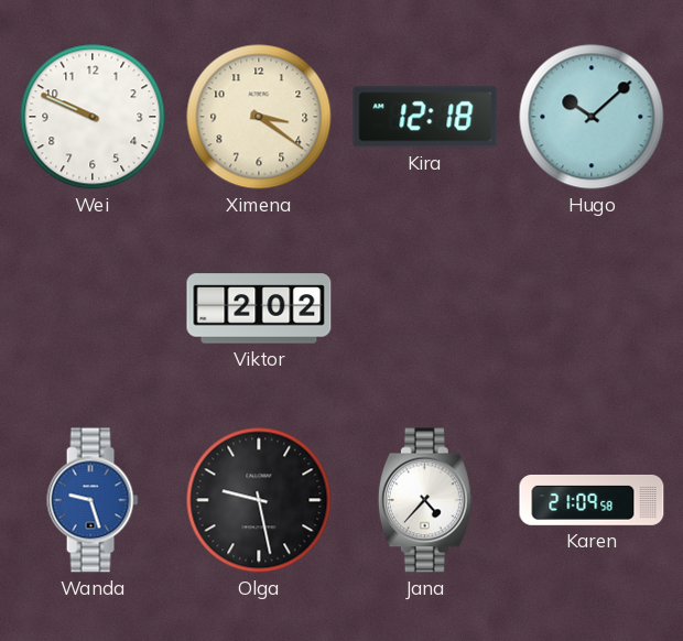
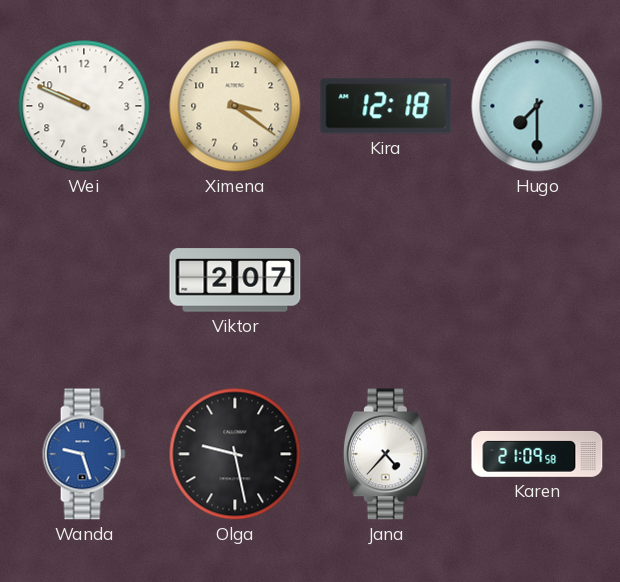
Hugo: 10:08 -> 7:30
Viktor: 2:02 -> 2:07
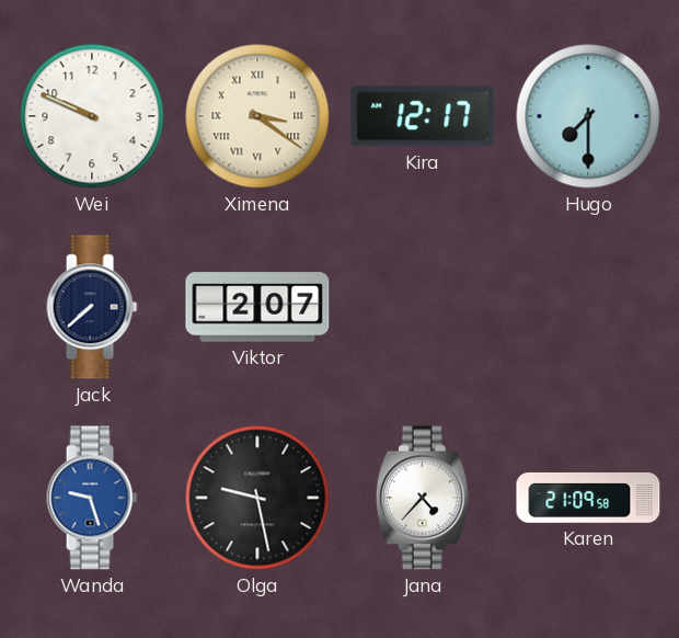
Ximena numerals: Arabic -> Roman
Kira: 12:18 -> 12:17
Jack: none -> 7:38
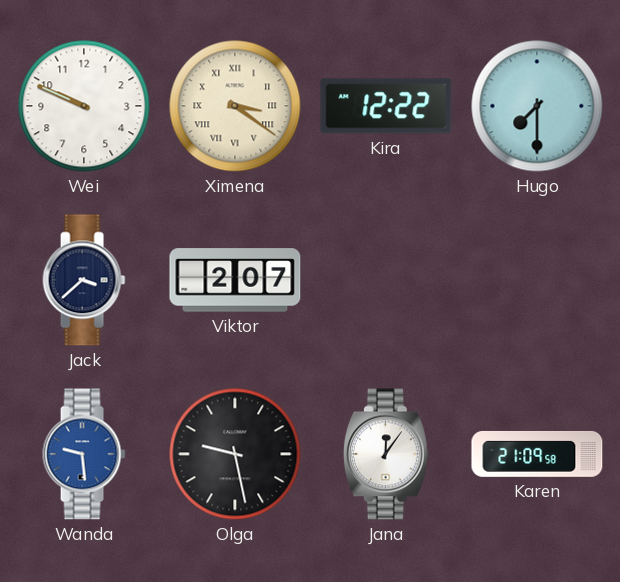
Kira: 12:17 -> 12:22
Jack: 7:38 -> 3:38
Wanda: 9:27 -> 9:29
Jana: 4:37 -> 12:06
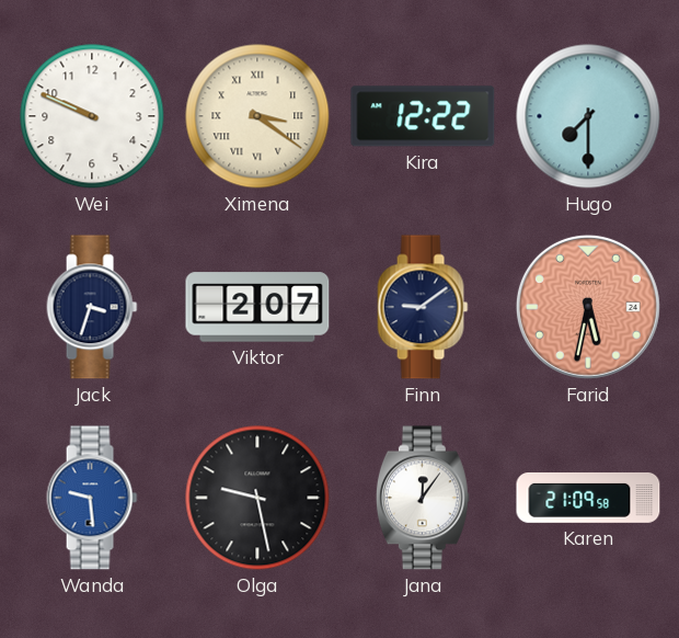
Jack: 3:38 -> 3:33
Finn: none -> 9:09
Farid: none -> 5:32
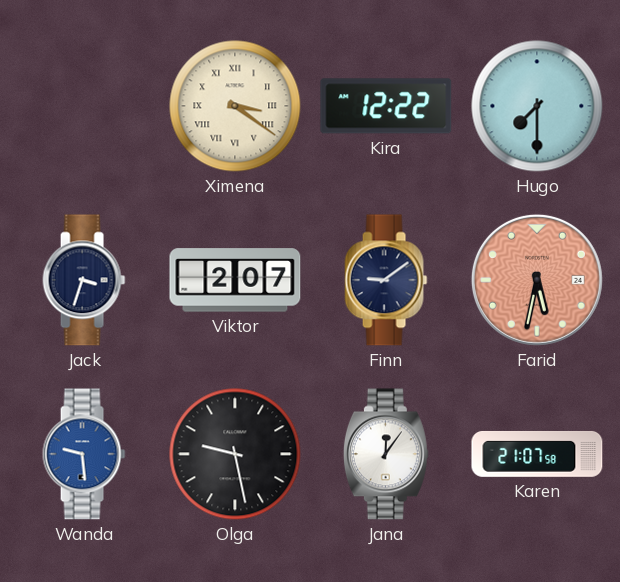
Wei: 9:49 -> none
Karen: 21:09 -> 21:07
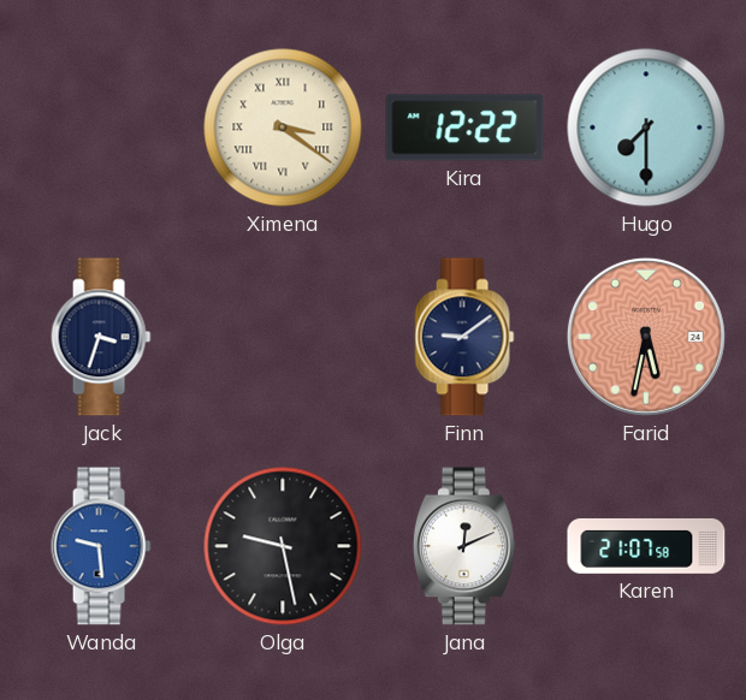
Viktor: 2:07 -> none
Jana: 12:06 -> 12:11
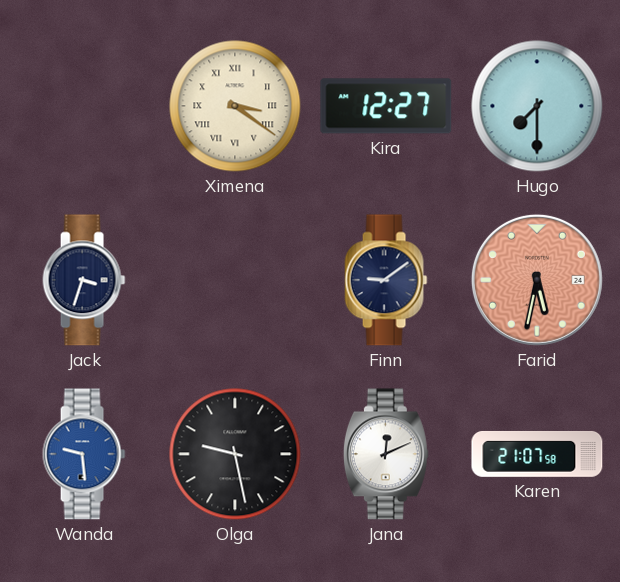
Kira: 12:22 -> 12:27
